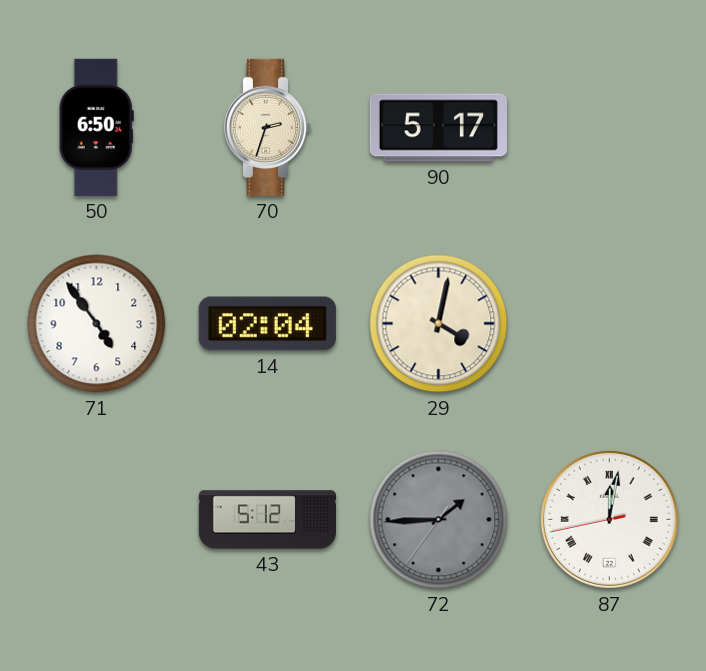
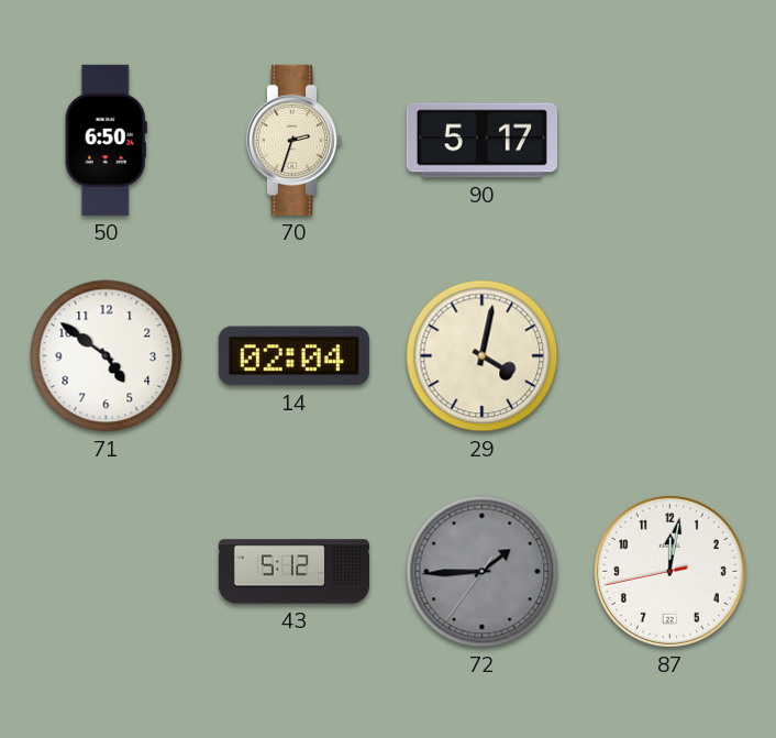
71: 4:54 -> 4:51
87 numerals: Roman -> Arabic
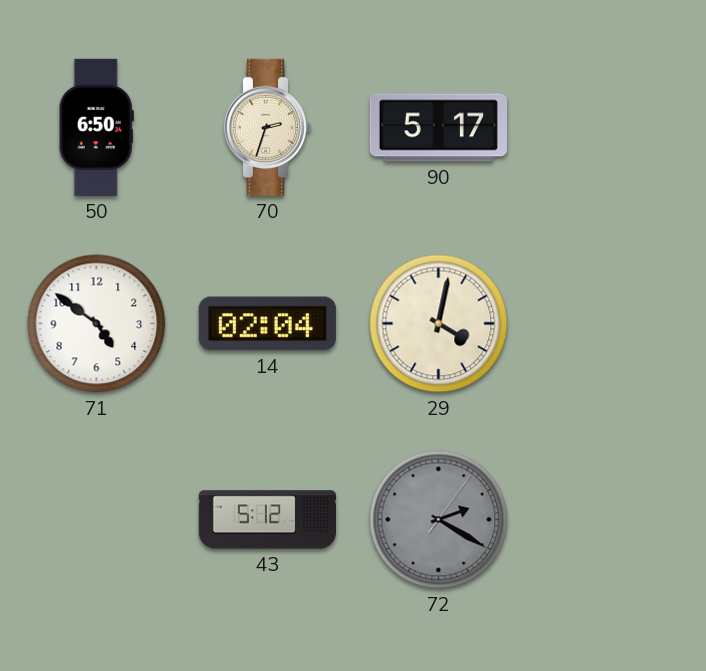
72: 1:44 -> 2:20
87: 12:01 -> none
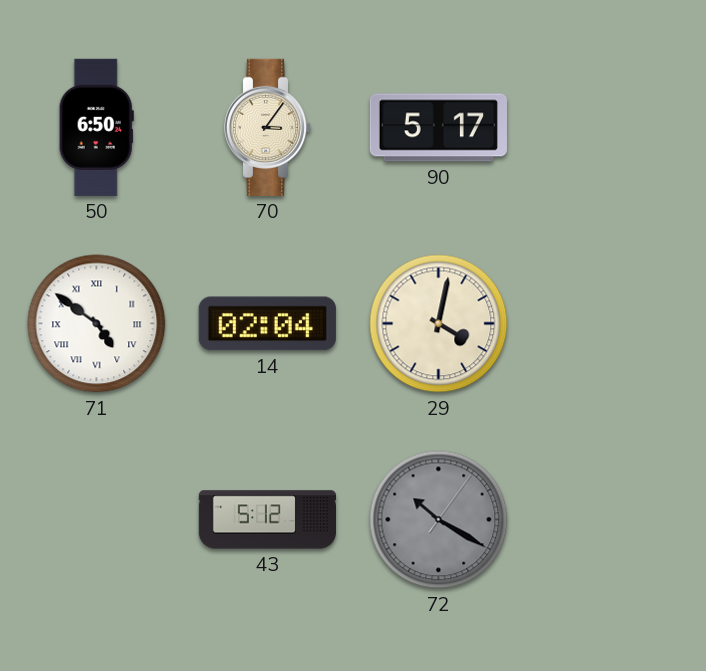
70: 2:33 -> 3:06
71 numerals: Arabic -> Roman
72: 2:20 -> 10:20
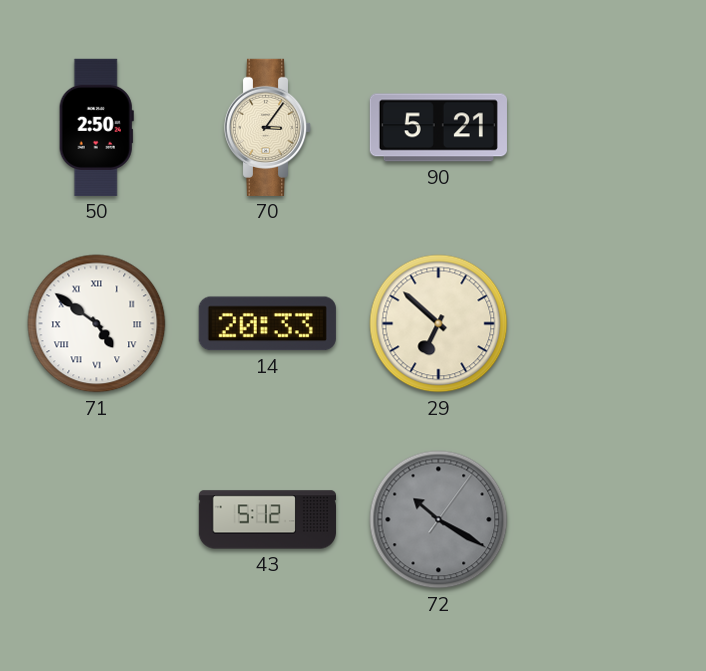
50: 6:50 -> 2:50
90: 5:17 -> 5:21
14: 02:04 -> 20:33
29: 4:02 -> 6:52
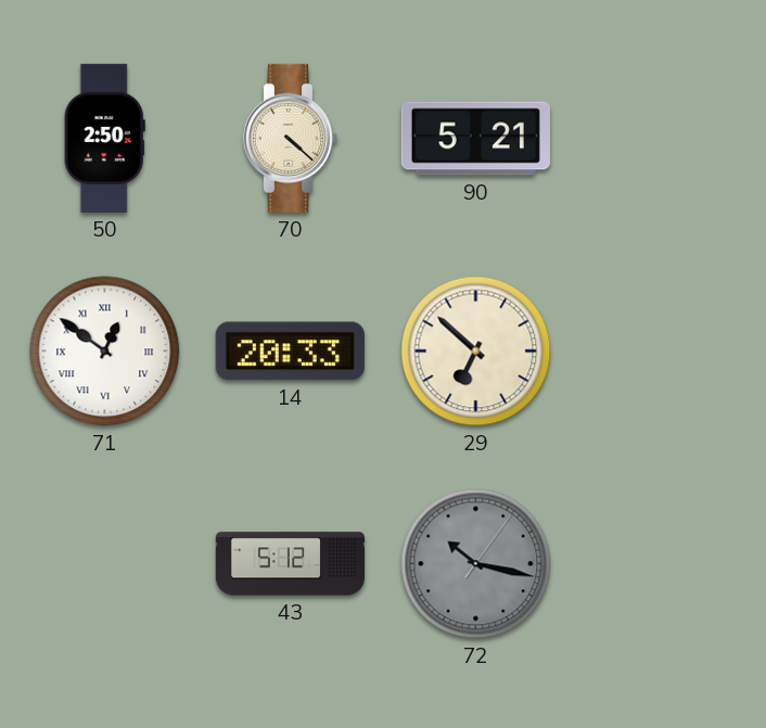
70: 3:06 -> 4:22
71: 4:51 -> 12:51
72: 10:20 -> 10:17
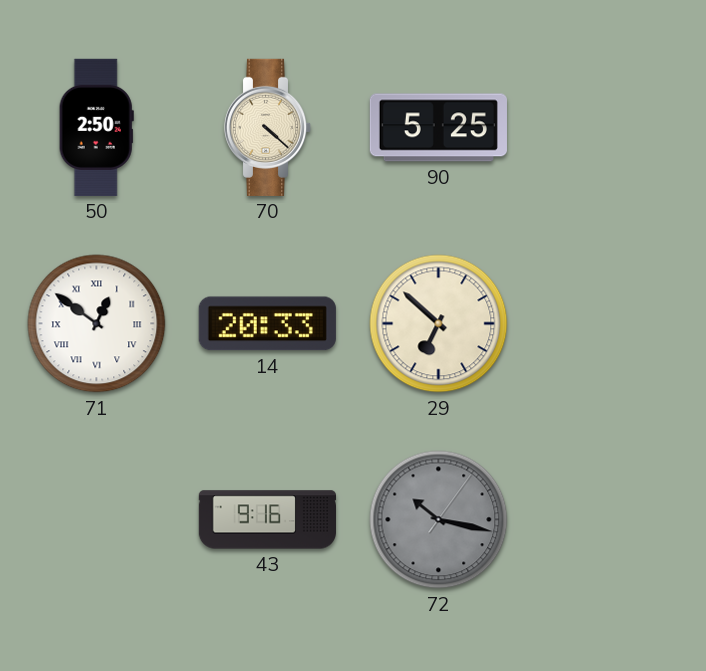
90: 5:21 -> 5:25
43: 5:12 -> 9:16
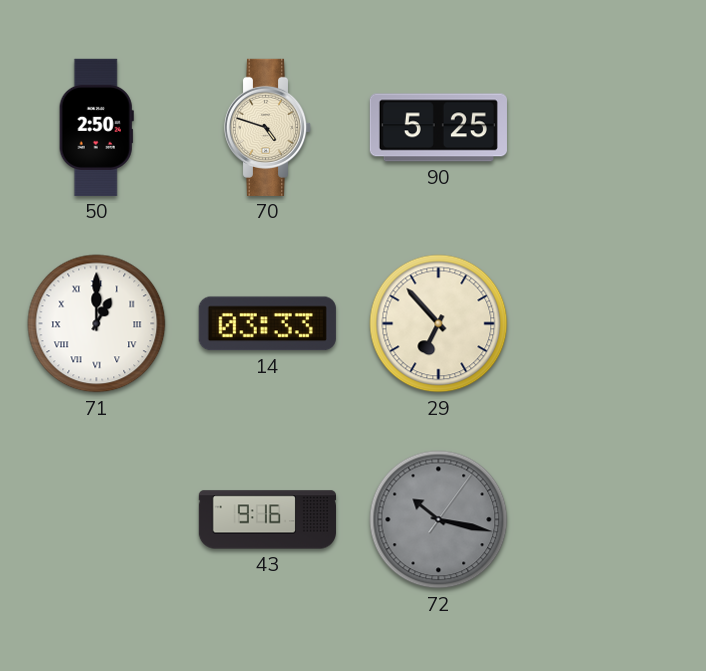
70: 4:22 -> 4:48
71: 12:51 -> 1:00
14: 20:33 -> 03:33
29: 6:52 -> 6:53
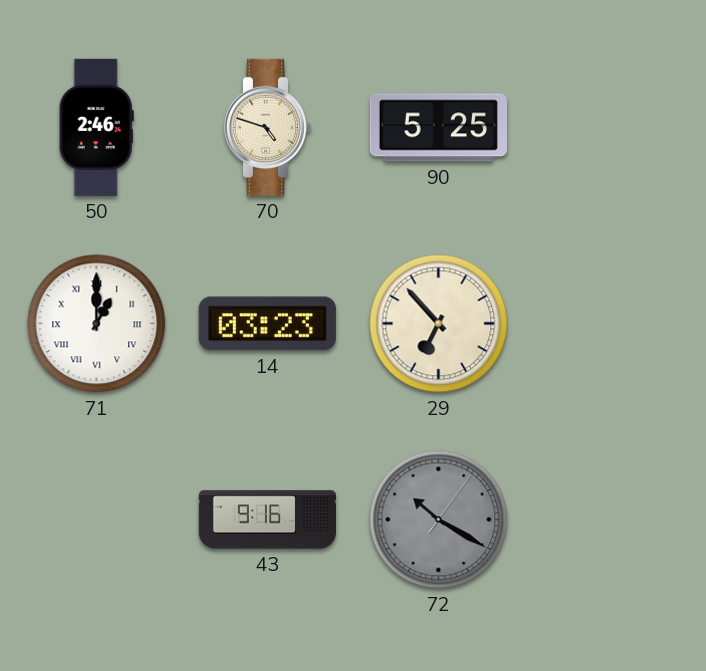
50: 2:50 -> 2:46
14: 03:33 -> 03:23
72: 10:17 -> 10:20
